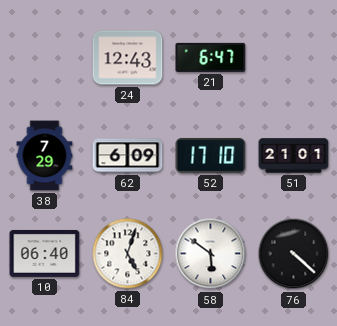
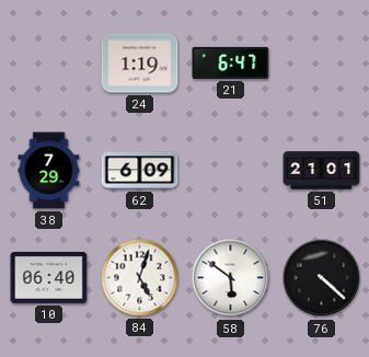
24: 12:43 -> 1:19
52: 17:10 -> none
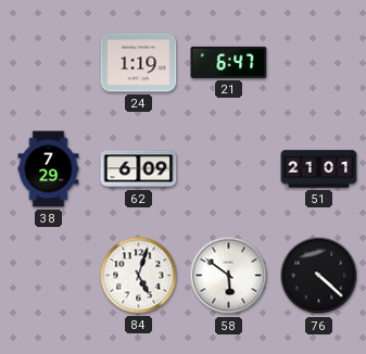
10: 06:40 -> none
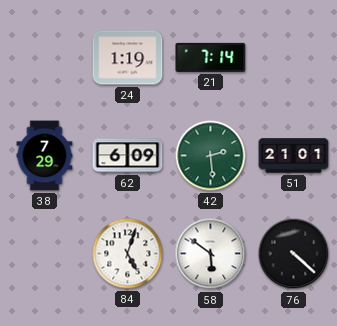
21: 6:47 -> 7:14
42: none -> 2:29
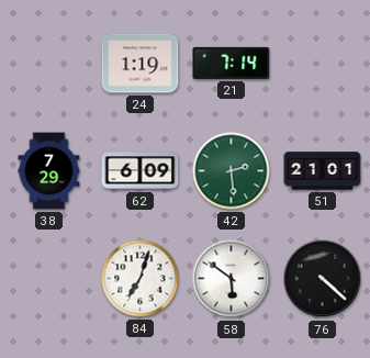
84: 5:03 -> 7:03
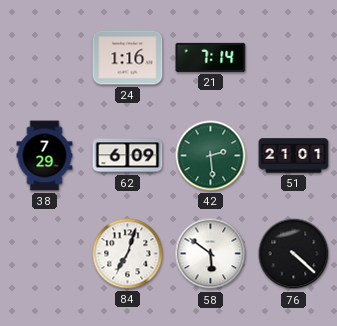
24: 1:19 -> 1:16
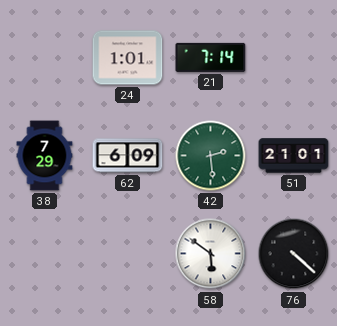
24: 1:16 -> 1:01
84: 7:03 -> none
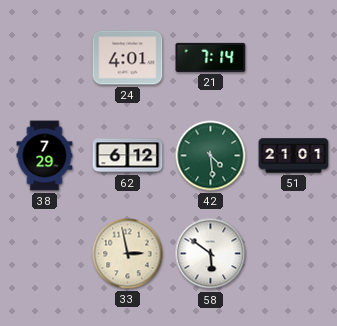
24: 1:01 -> 4:01
62: 6:09 -> 6:12
42: 2:29 -> 4:29
33: none -> 2:58
76: 4:22 -> none
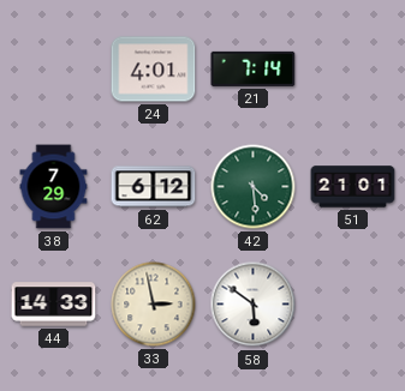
44: none -> 14:33
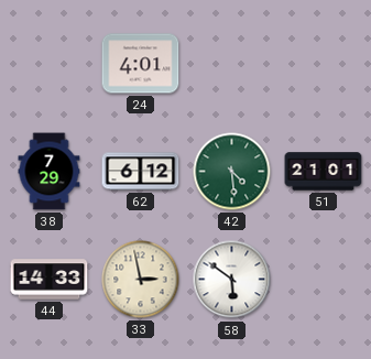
21: 7:14 -> none
